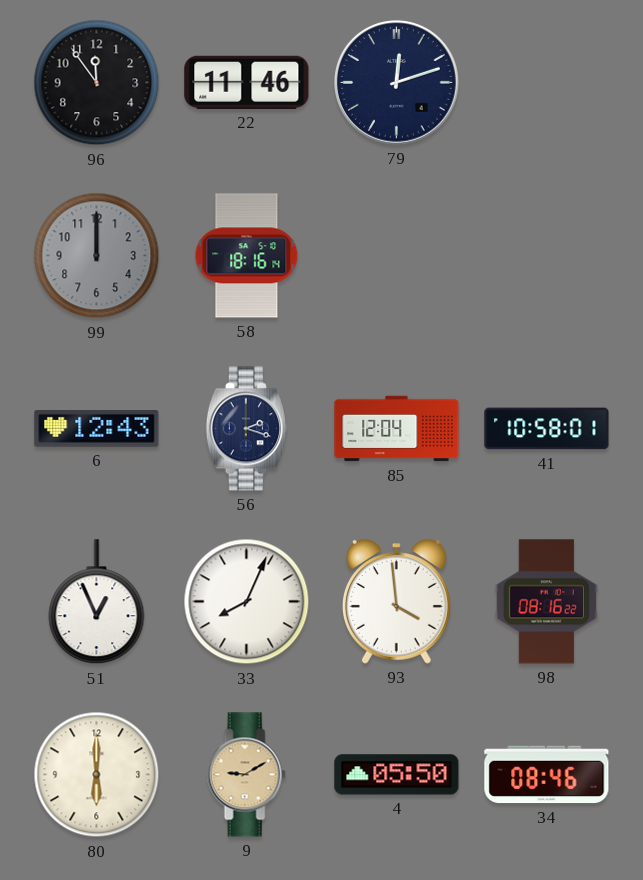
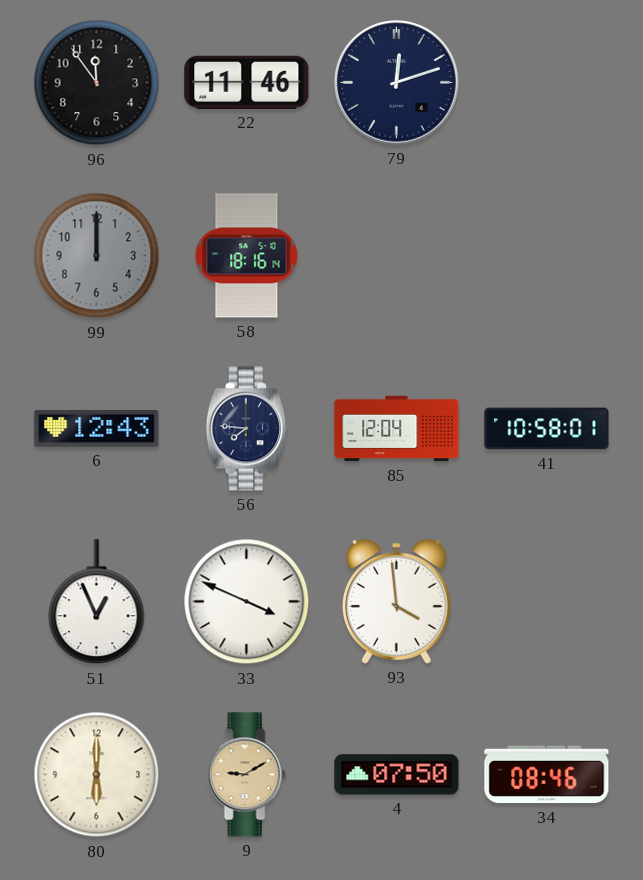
56: 2:18 -> 7:46
33: 8:04 -> 3:49
98: 08:16 -> none
4: 05:50 -> 07:50
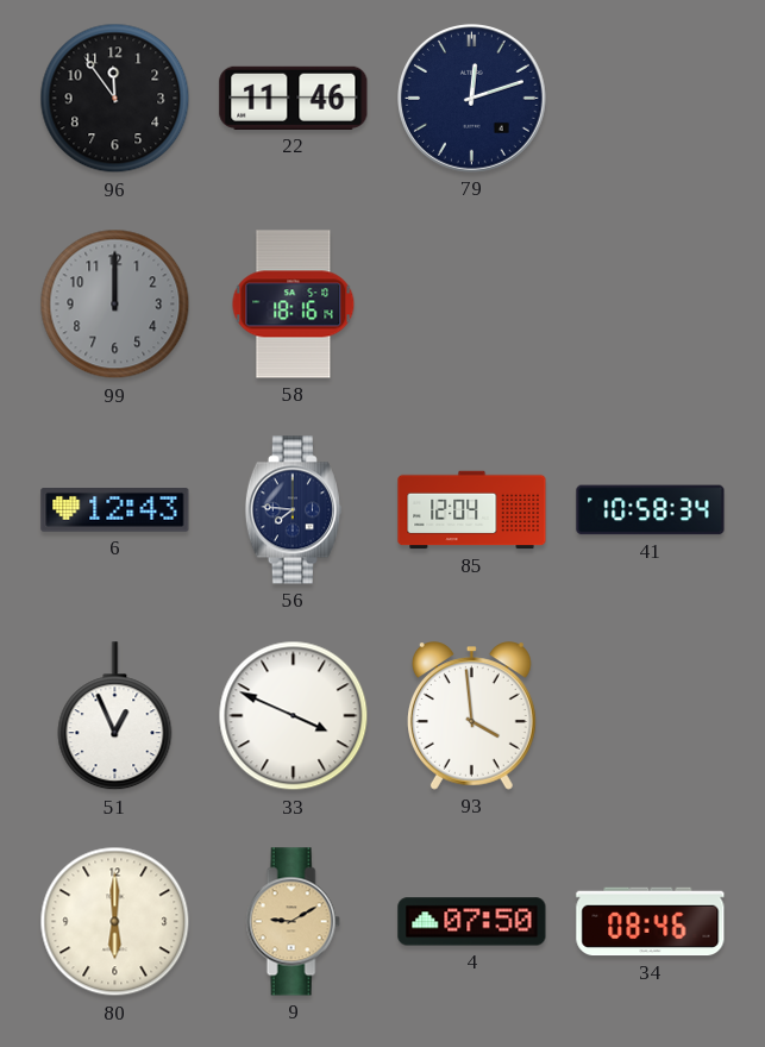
41: 10:58:01 -> 10:58:34
